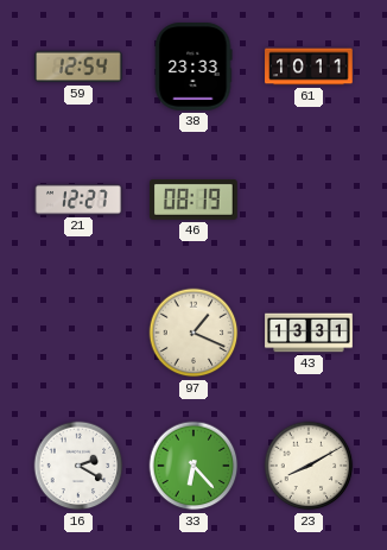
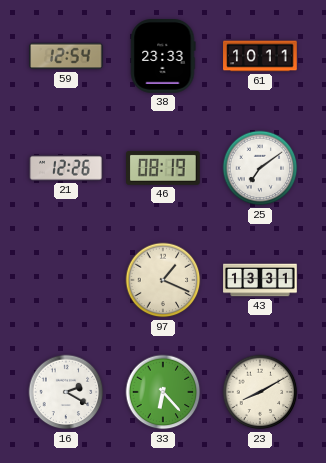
21: 12:27 -> 12:26
25: none -> 7:09
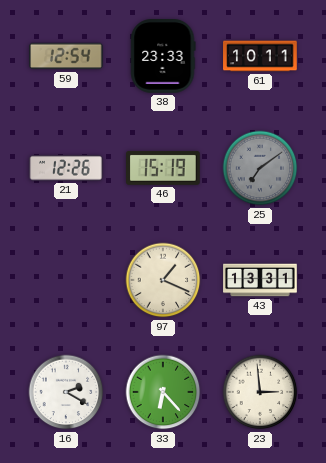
46: 08:19 -> 15:19
25 dial: white -> grey
23: 8:10 -> 2:59
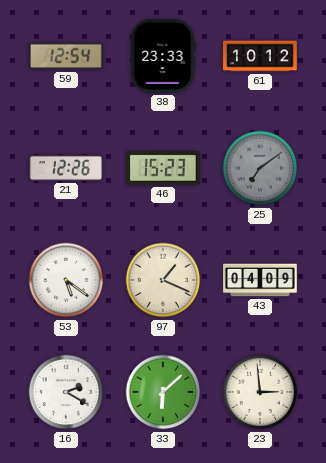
61: 10:11 -> 10:12
46: 15:19 -> 15:23
53: none -> 5:21
43: 13:31 -> 04:09
33: 6:23 -> 6:08
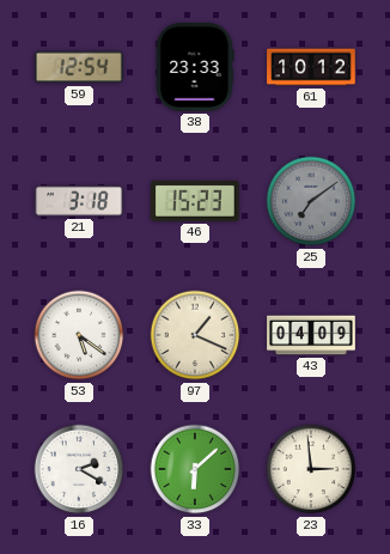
21: 12:26 -> 3:18
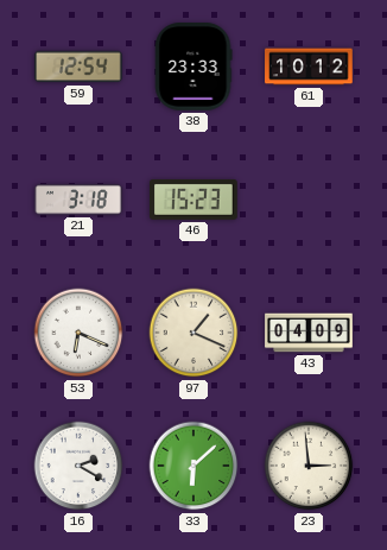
25: 7:09 -> none
53: 5:21 -> 6:19
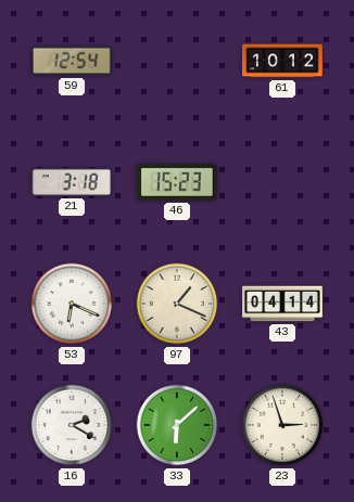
38: 23:33 -> none
43: 04:09 -> 04:14
23: 2:59 -> 2:57
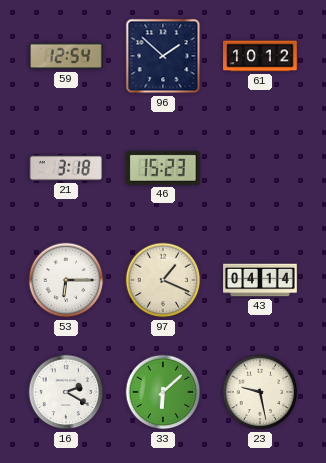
96: none -> 1:52
53: 6:19 -> 6:15
23: 2:57 -> 9:28
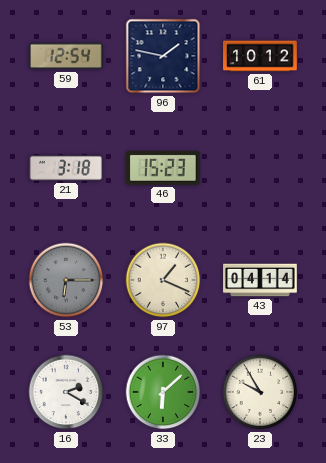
96: 1:52 -> 1:47
53 dial: white -> grey
23: 9:28 -> 9:55
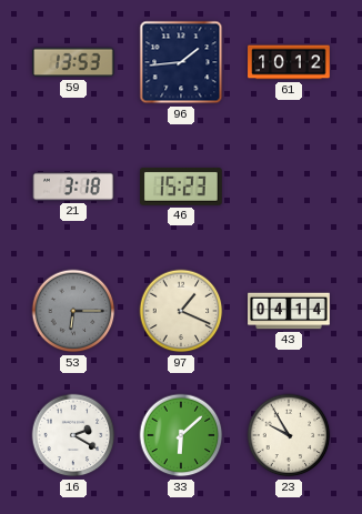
59: 12:54 -> 13:53
96: 1:47 -> 1:44
